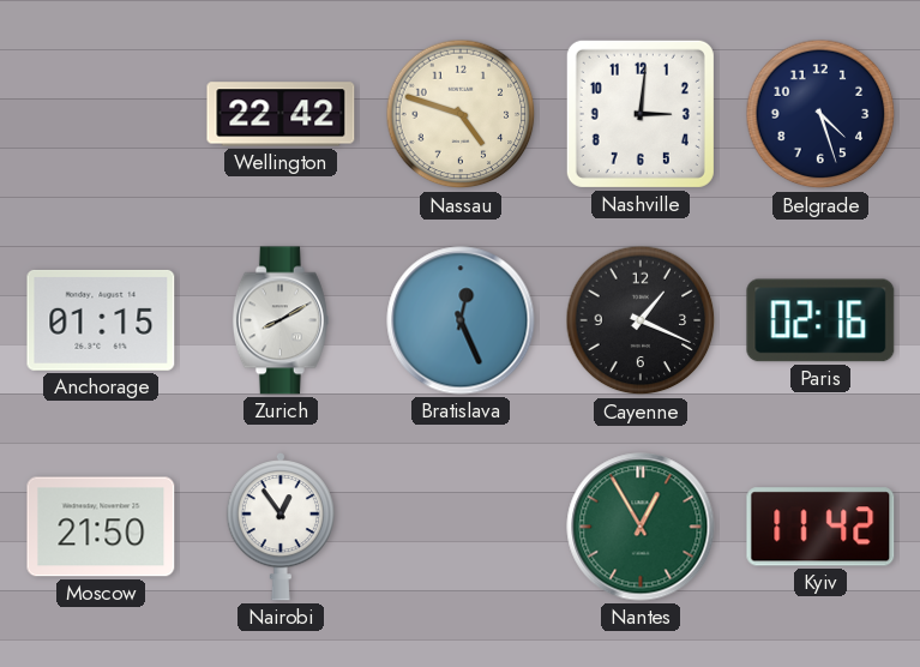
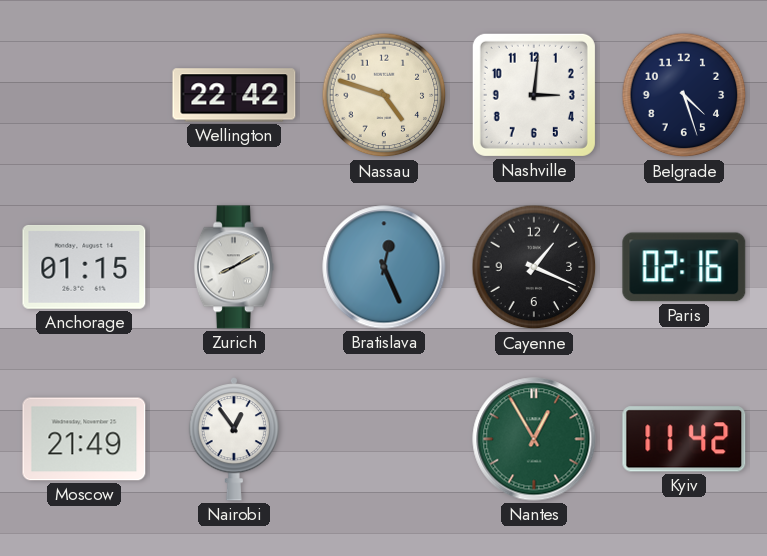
Moscow: 21:50 -> 21:49
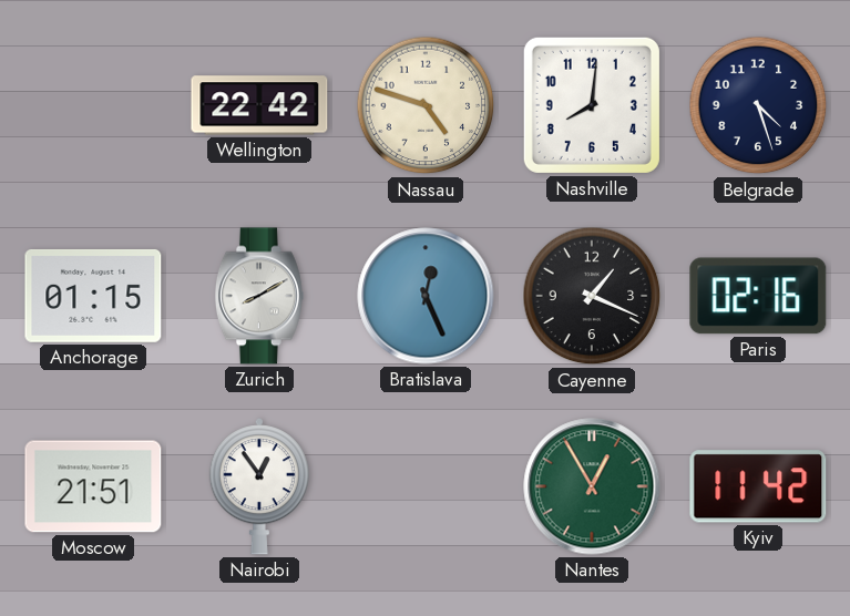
Nashville: 3:01 -> 8:01
Moscow: 21:49 -> 21:51
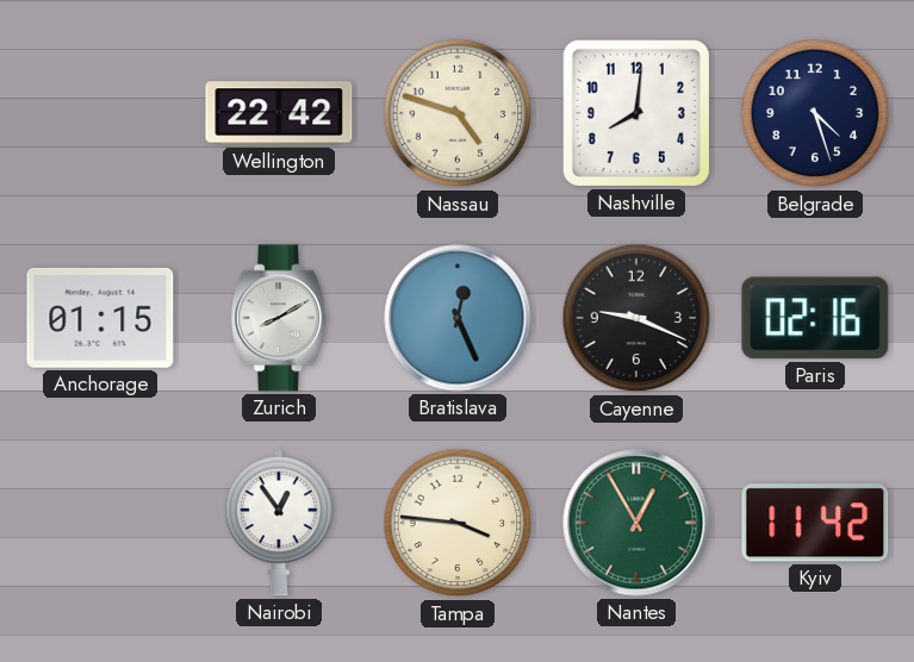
Cayenne: 1:19 -> 9:19
Moscow: 21:51 -> none
Tampa: none -> 3:46
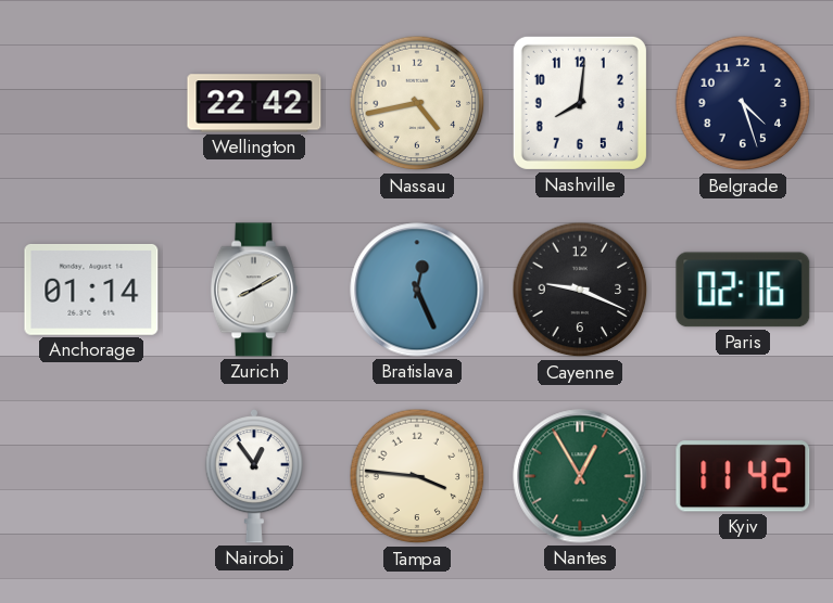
Nassau: 4:48 -> 4:43
Anchorage: 01:15 -> 01:14
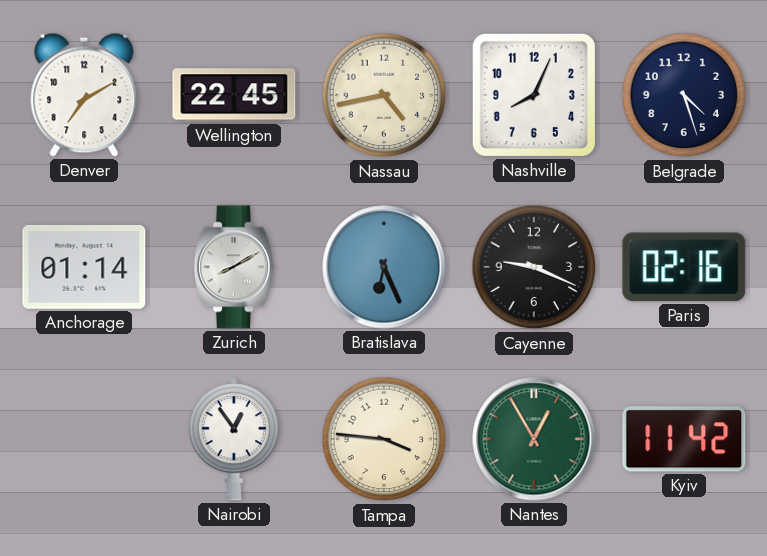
Denver: none -> 7:10
Wellington: 22:42 -> 22:45
Nashville: 8:01 -> 8:04
Bratislava: 12:26 -> 6:26
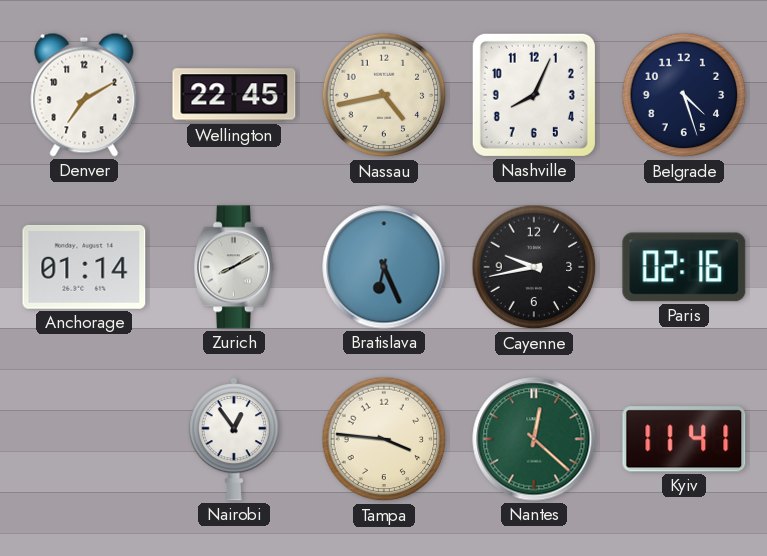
Cayenne: 9:19 -> 9:43
Nantes: 12:55 -> 12:22
Kyiv: 11:42 -> 11:41
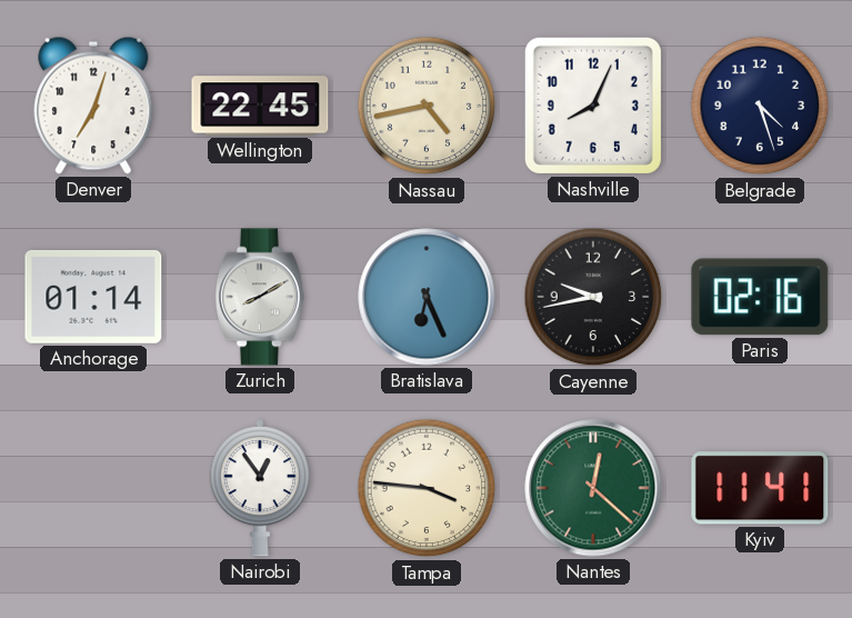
Denver: 7:10 -> 7:03
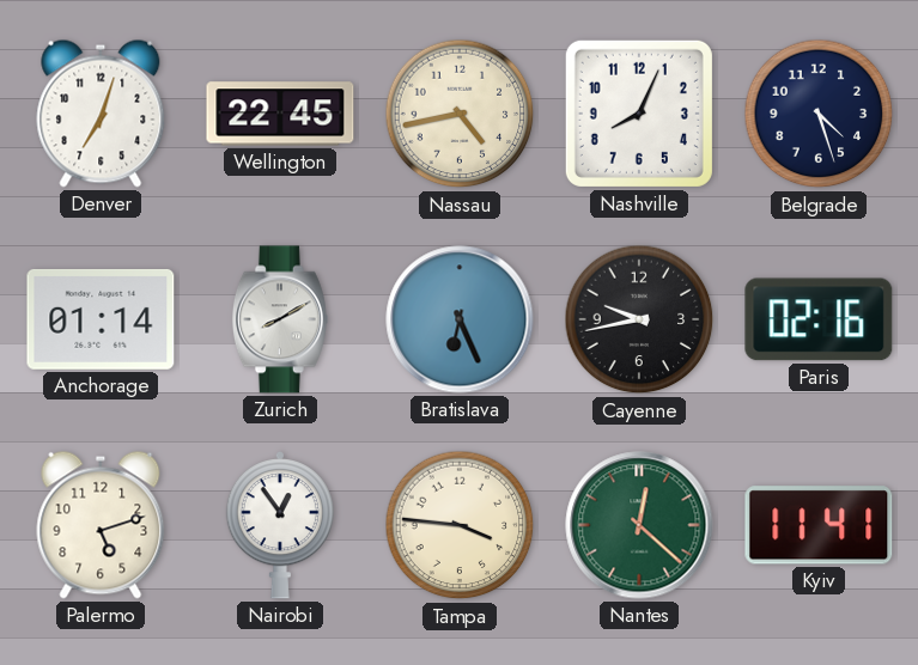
Palermo: none -> 5:12
